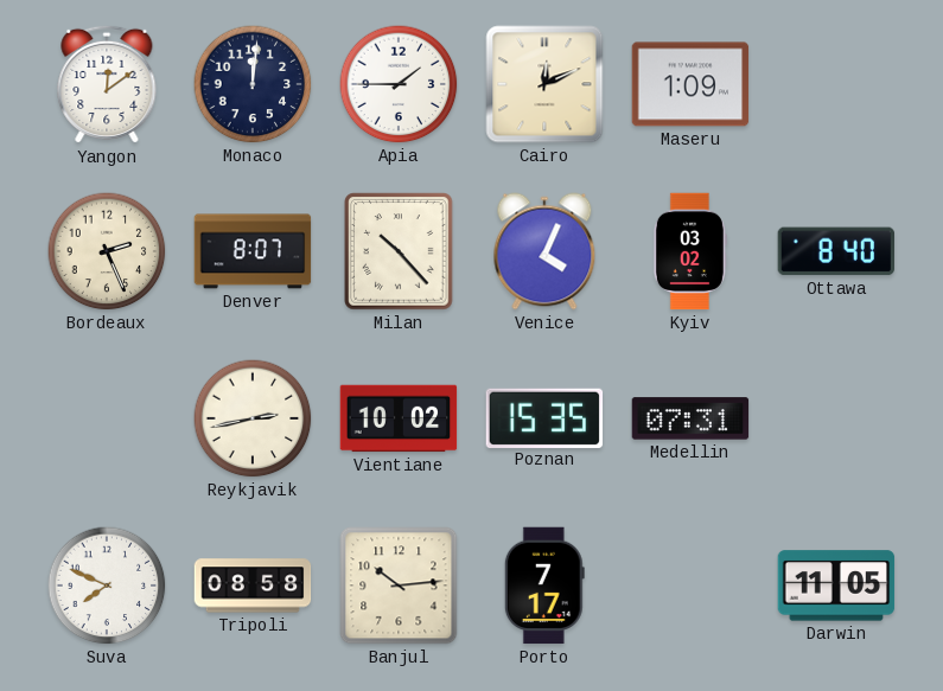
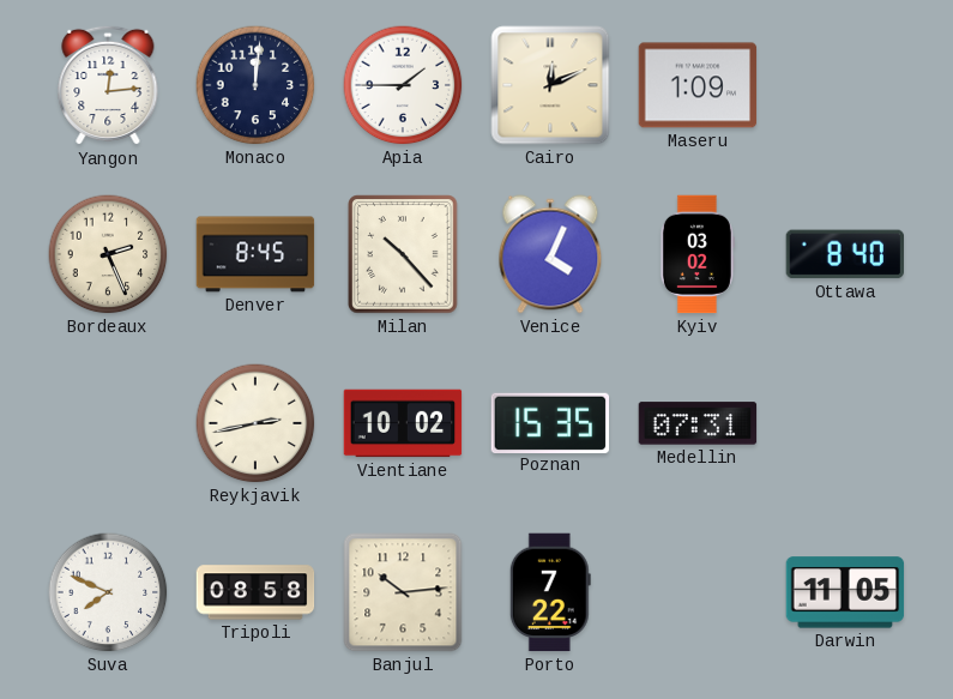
Yangon: 12:09 -> 12:14
Denver: 8:07 -> 8:45
Porto: 7:17 -> 7:22
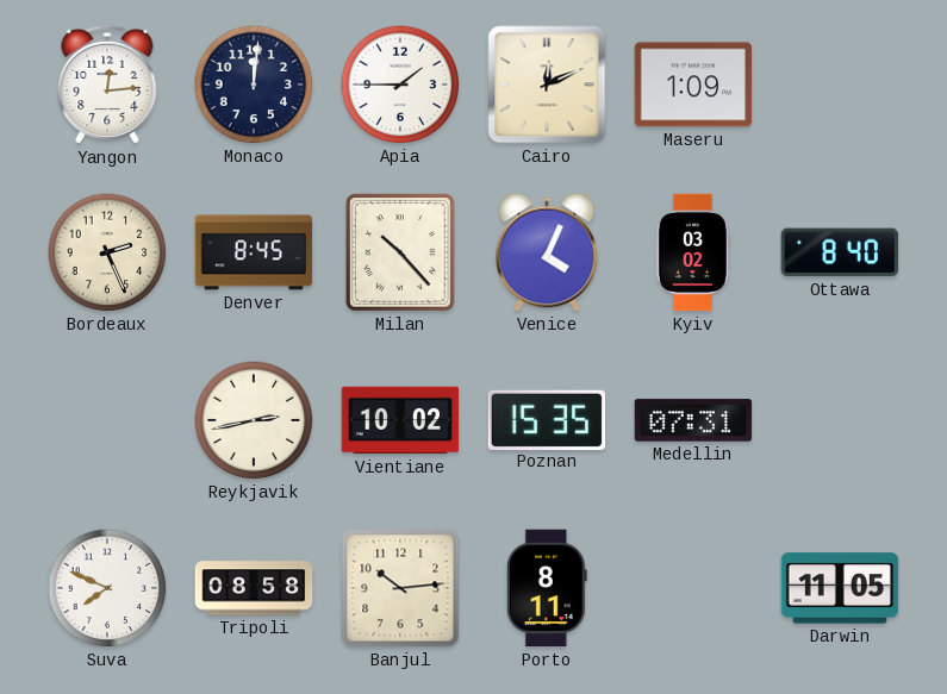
Porto: 7:22 -> 8:11
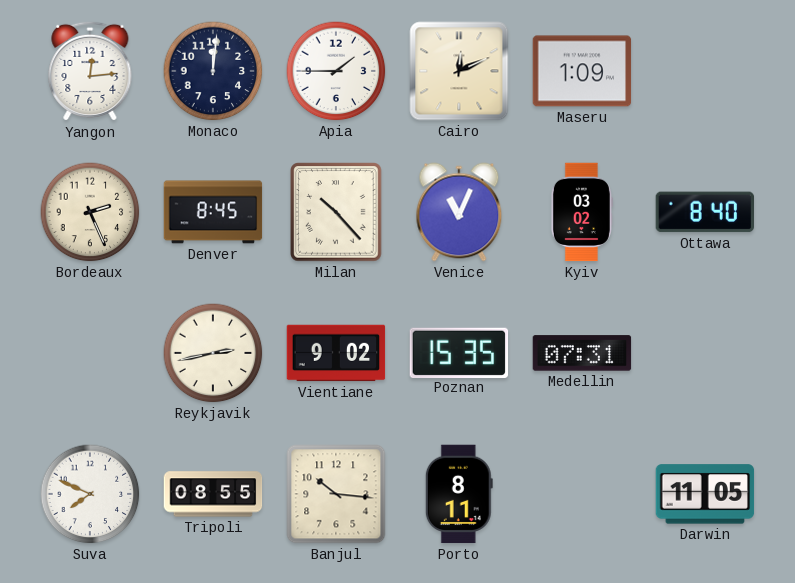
Venice: 4:04 -> 11:04
Vientiane: 10:02 -> 9:02
Tripoli: 08:58 -> 08:55
Banjul: 10:14 -> 10:16
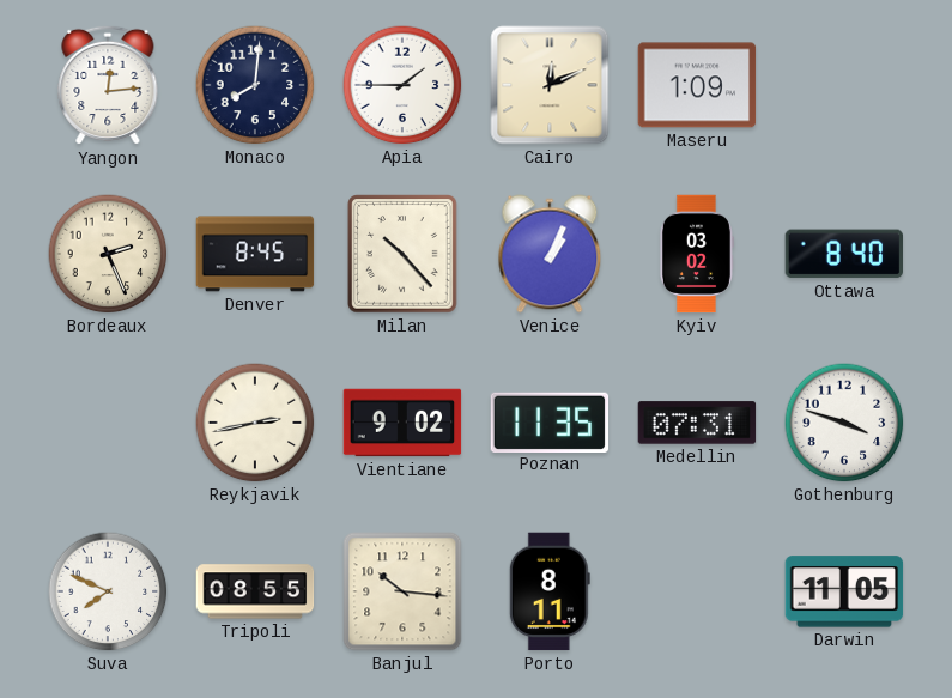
Monaco: 12:01 -> 8:01
Venice: 11:04 -> 1:04
Poznan: 15:35 -> 11:35
Gothenburg: none -> 3:48
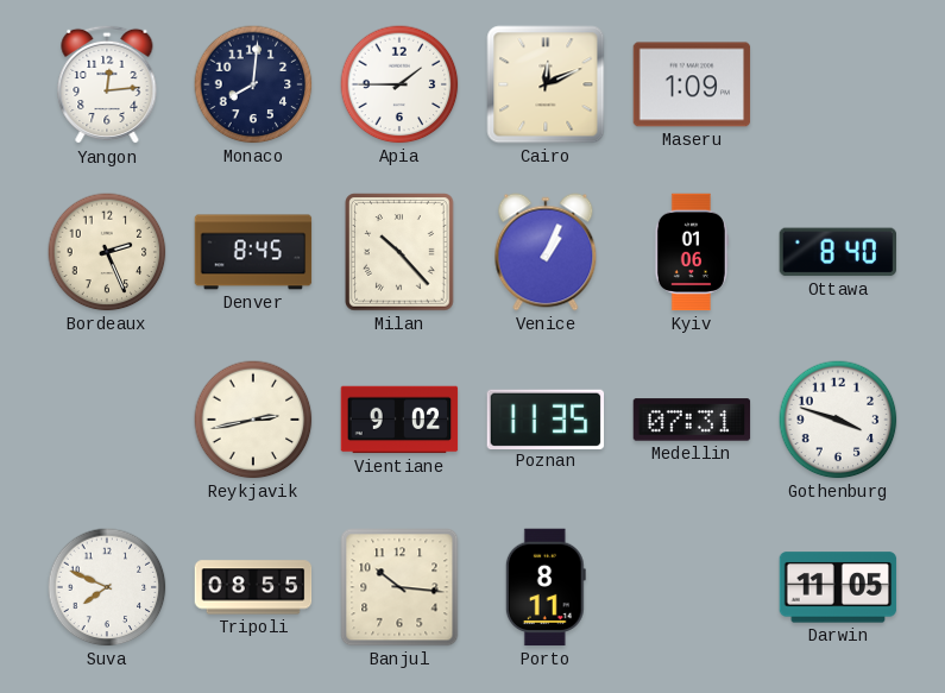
Kyiv: 03:02 -> 01:06
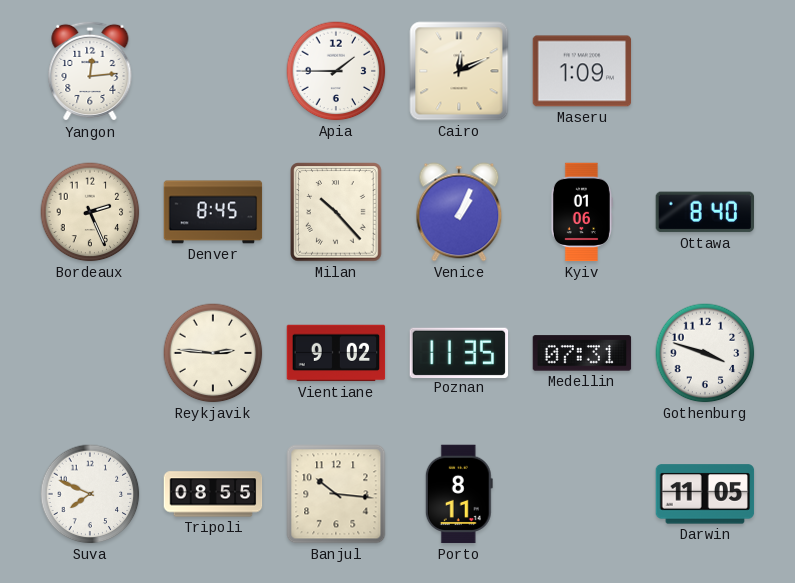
Monaco: 8:01 -> none
Reykjavik: 2:43 -> 2:46
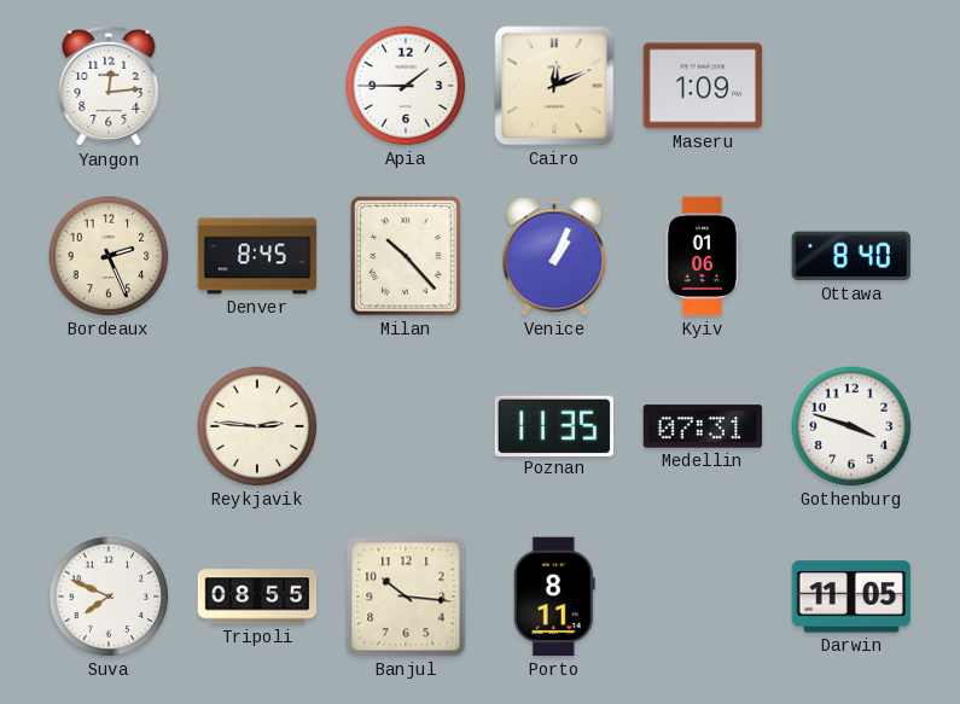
Vientiane: 9:02 -> none
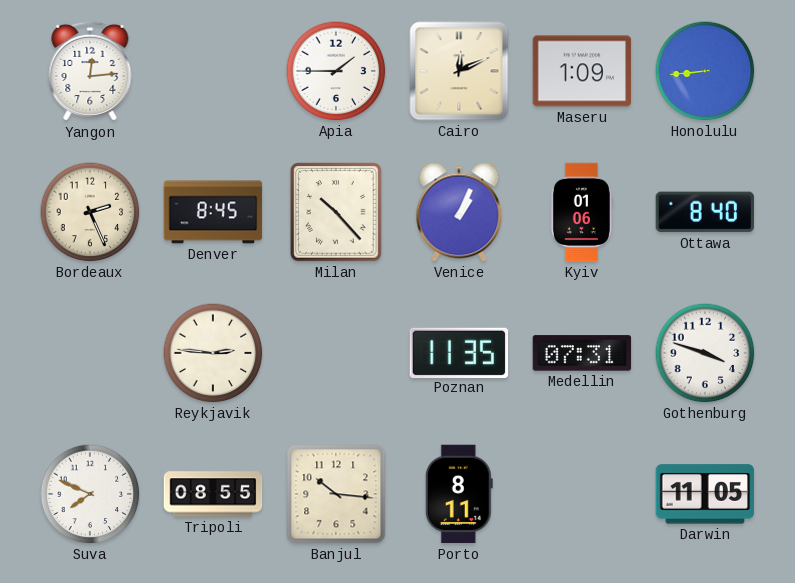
Honolulu: none -> 8:44
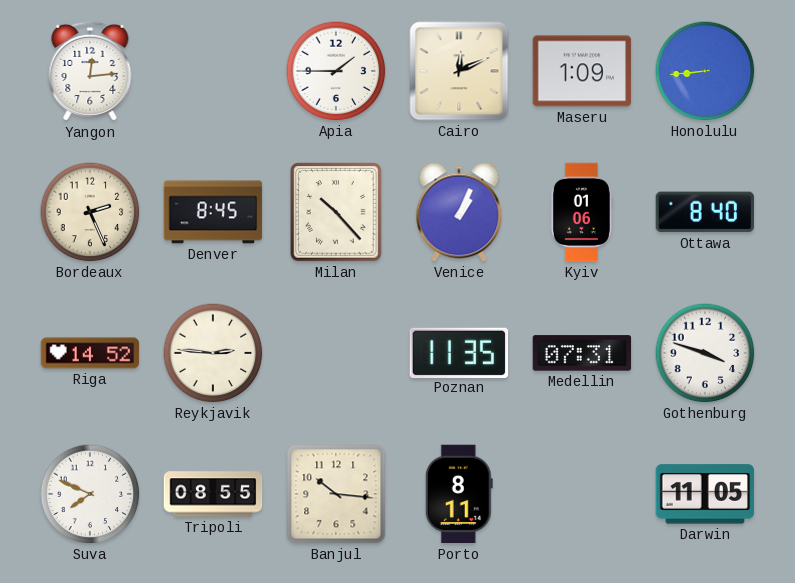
Riga: none -> 14:52
